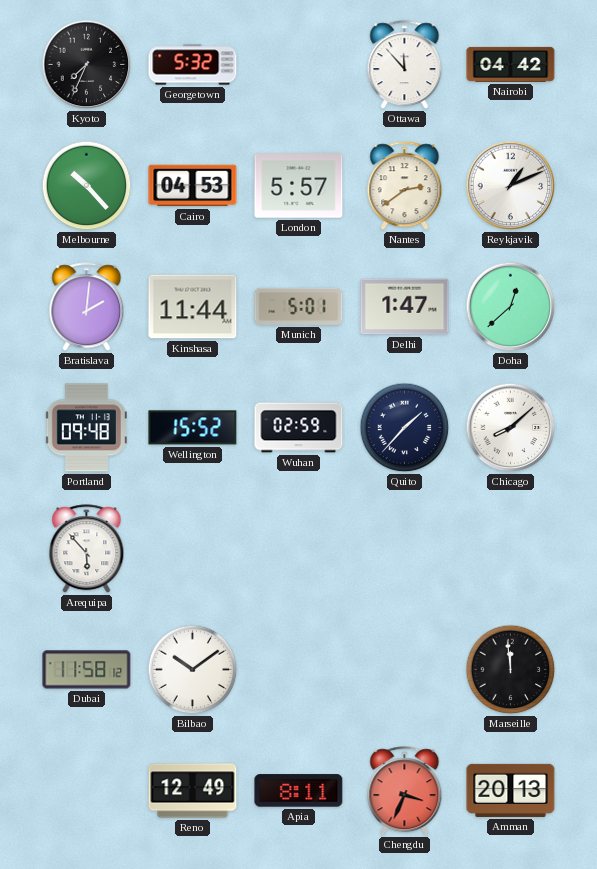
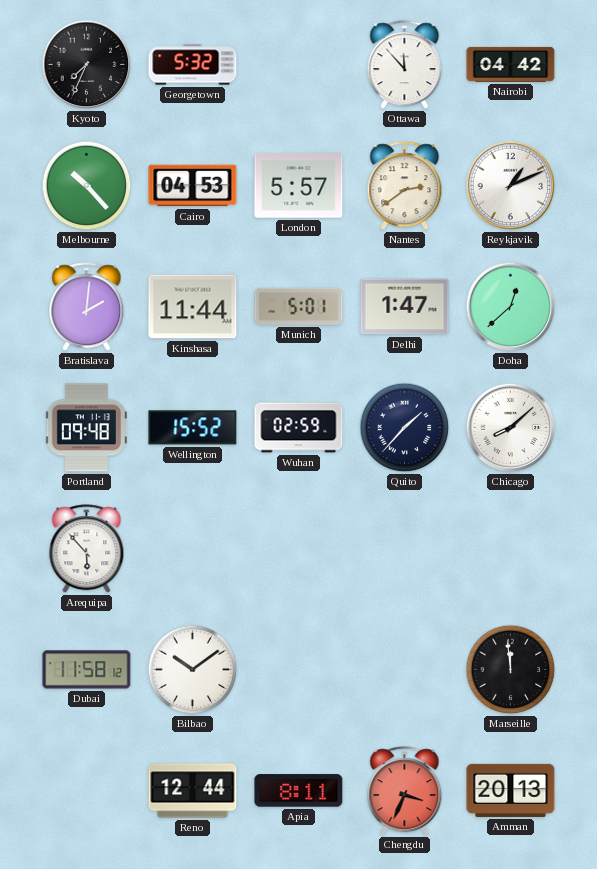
Reno: 12:49 -> 12:44
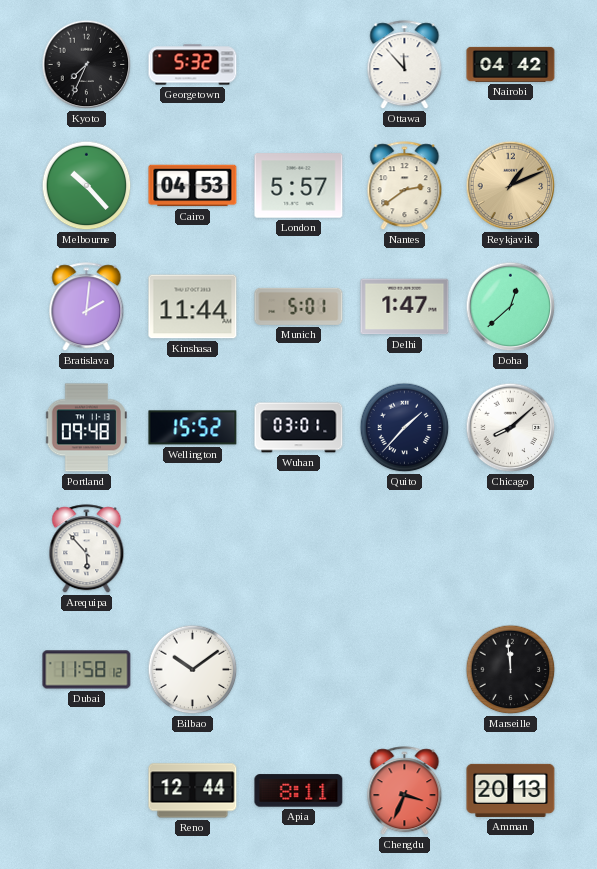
Reykjavik dial: white -> champagne
Wuhan: 02:59 -> 03:01
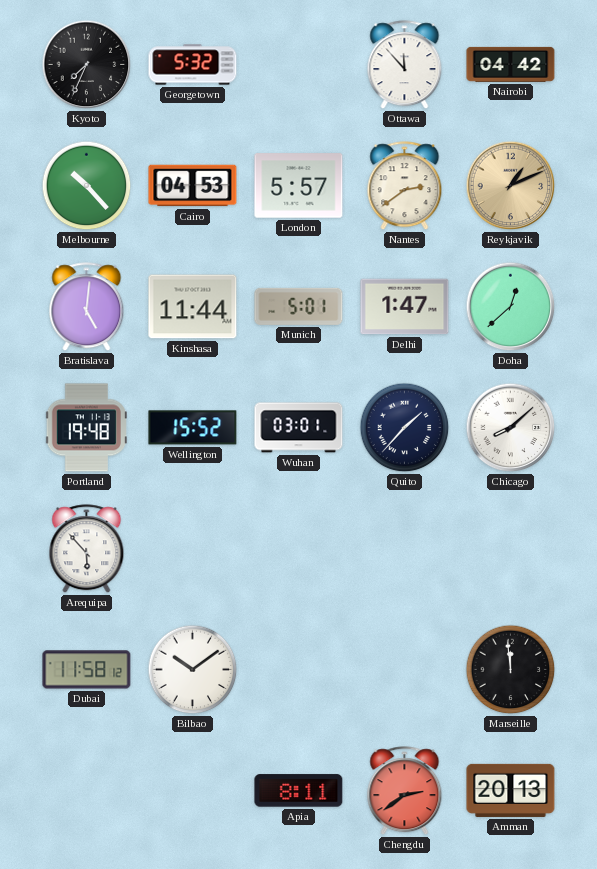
Bratislava: 2:01 -> 5:01
Portland: 09:48 -> 19:48
Reno: 12:44 -> none
Chengdu: 3:34 -> 2:39
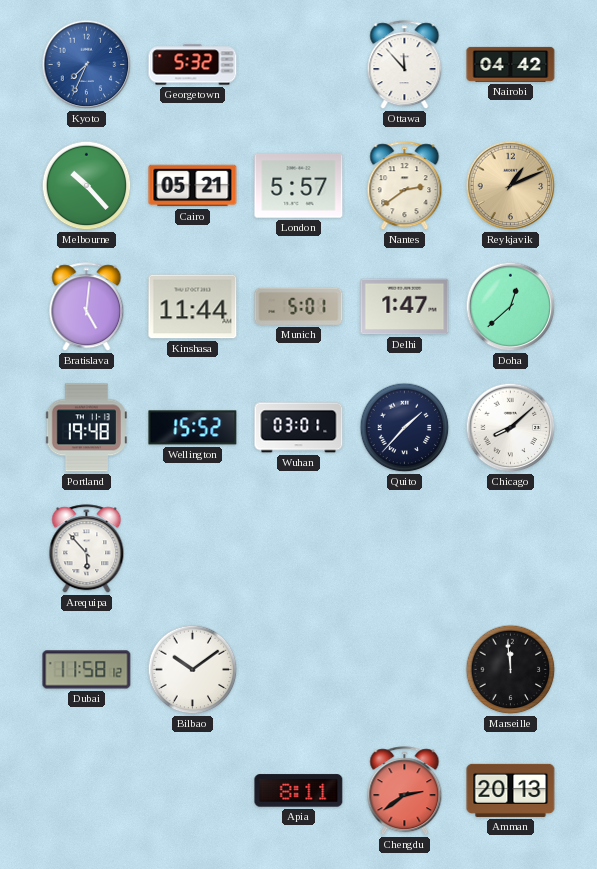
Kyoto dial: black -> blue
Cairo: 04:53 -> 05:21
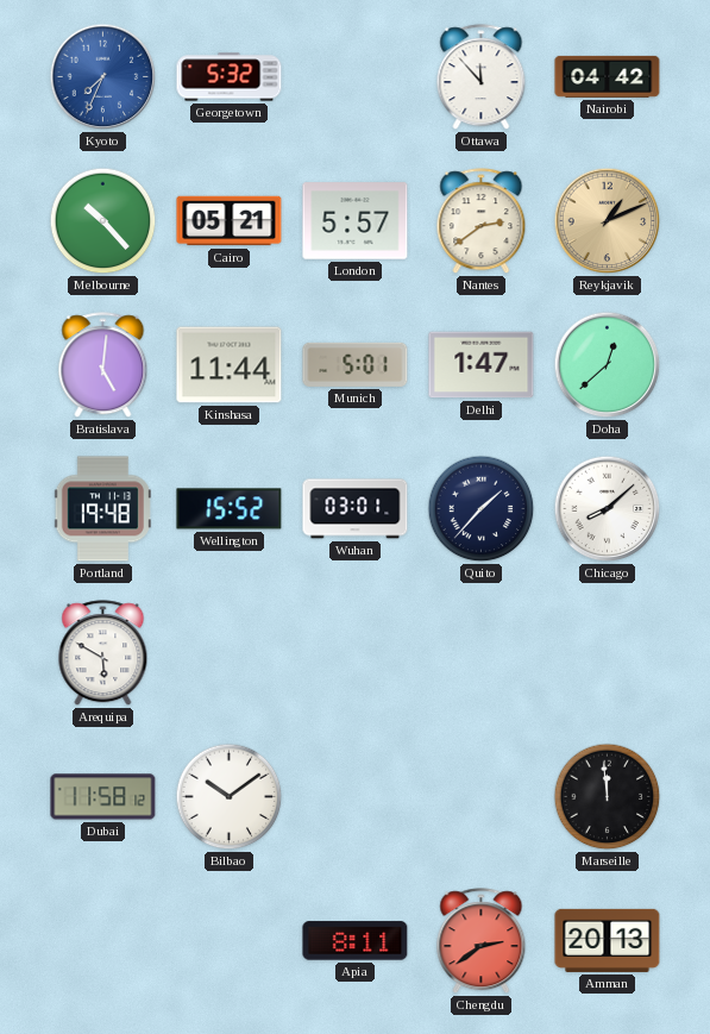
Arequipa: 5:53 -> 5:50
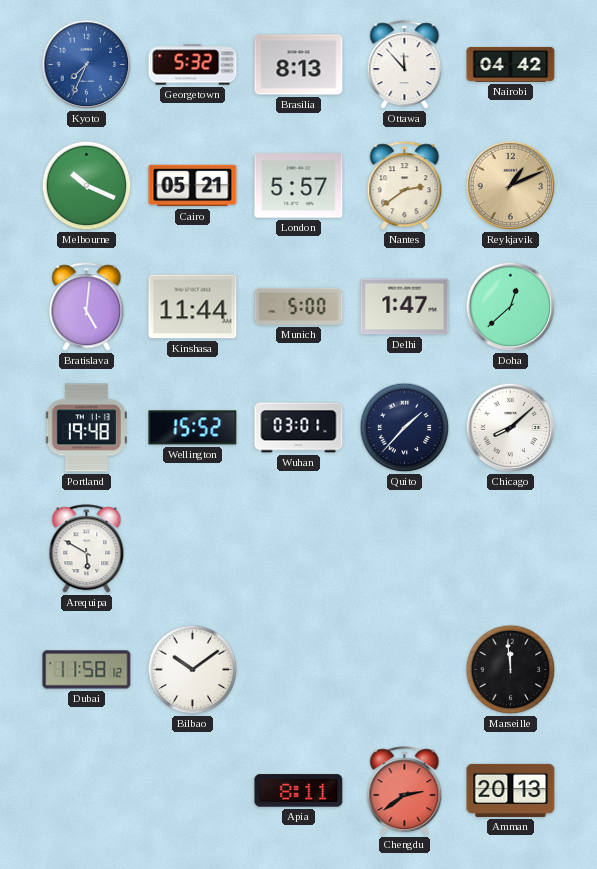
Brasilia: none -> 8:13
Melbourne: 10:23 -> 10:19
Munich: 5:01 -> 5:00
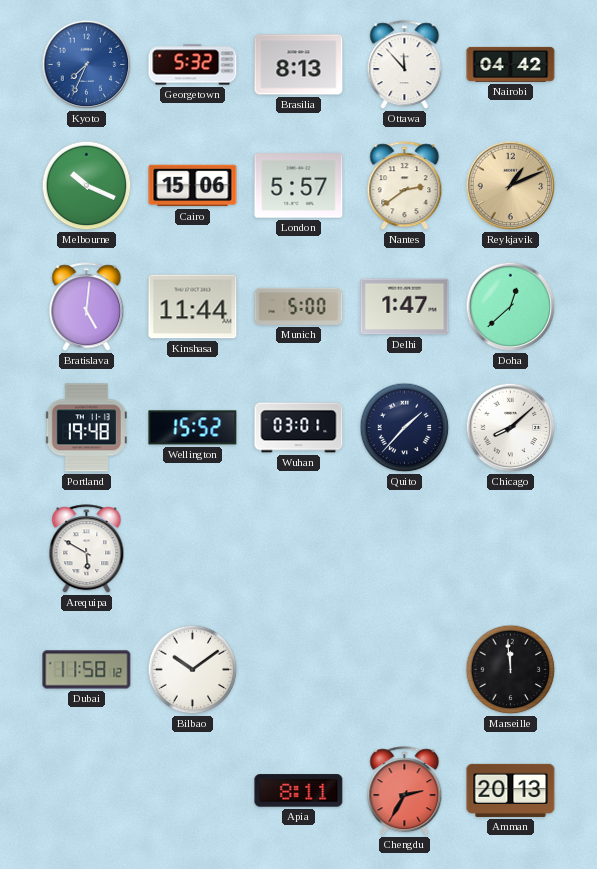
Cairo: 05:21 -> 15:06
Chengdu: 2:39 -> 2:35
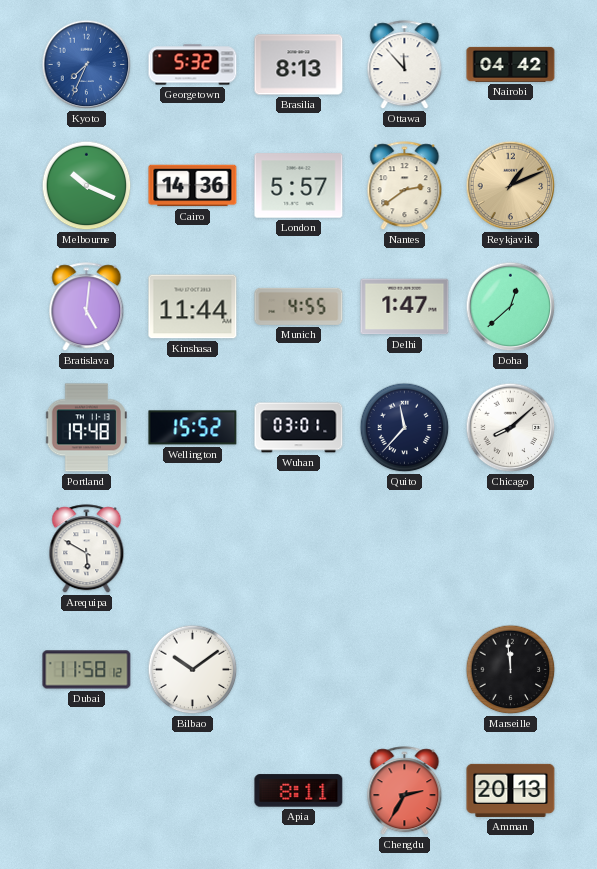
Cairo: 15:06 -> 14:36
Munich: 5:00 -> 4:55
Quito: 1:37 -> 11:37
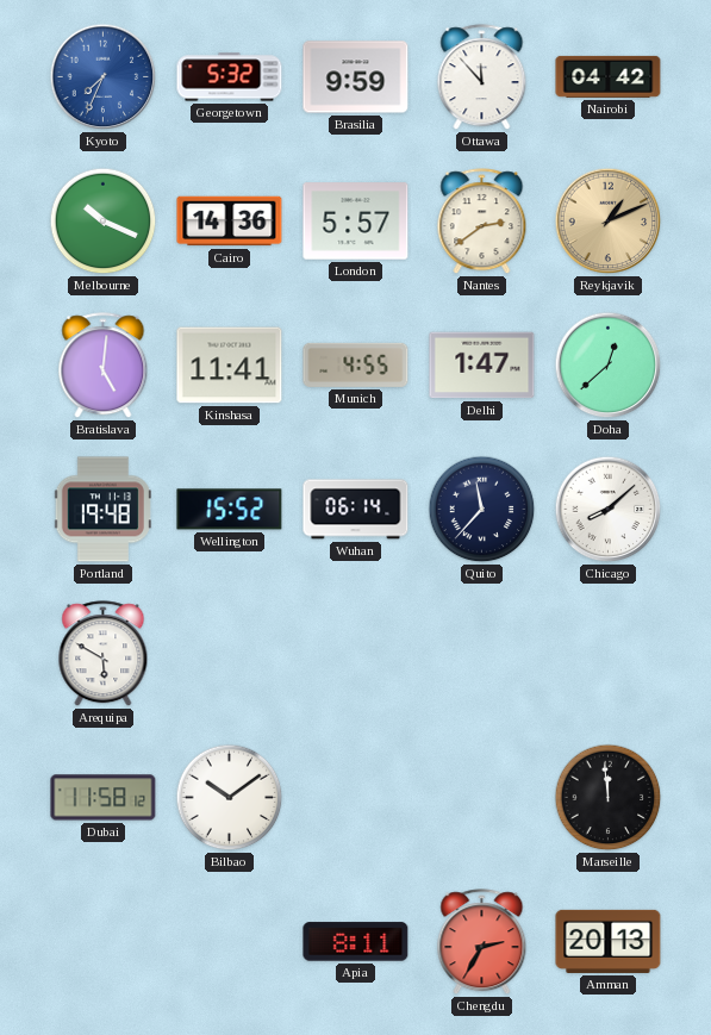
Brasilia: 8:13 -> 9:59
Kinshasa: 11:44 -> 11:41
Wuhan: 03:01 -> 06:14
